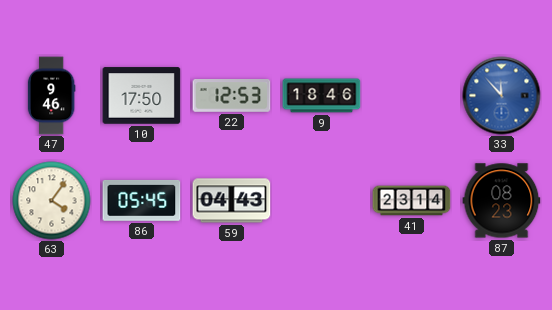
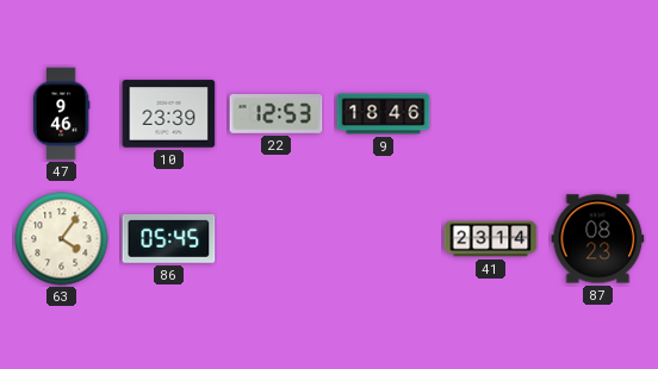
10: 17:50 -> 23:39
33: 11:53 -> none
59: 04:43 -> none
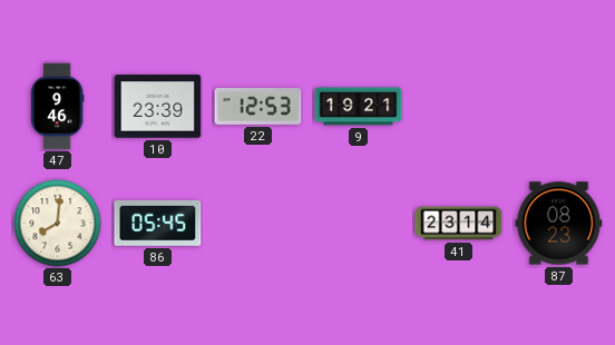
9: 18:46 -> 19:21
63: 4:06 -> 8:01
